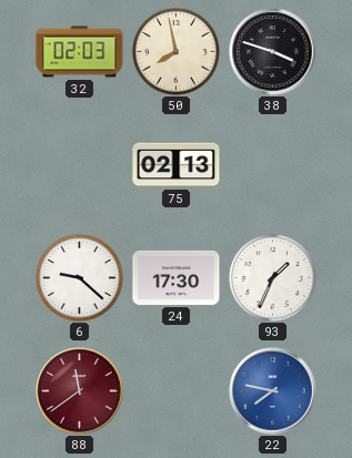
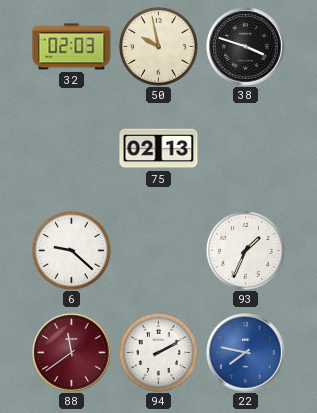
50: 7:58 -> 9:58
24: 17:30 -> none
94: none -> 2:10
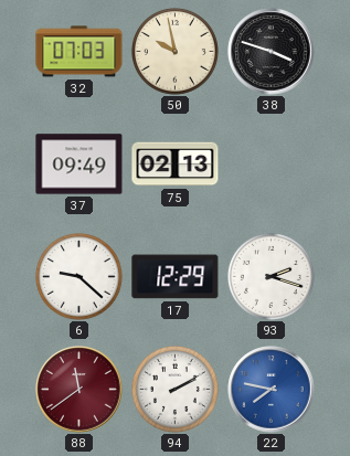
32: 02:03 -> 07:03
37: none -> 09:49
17: none -> 12:29
93: 1:34 -> 2:18
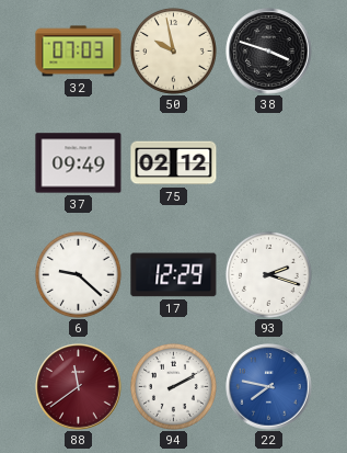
75: 02:13 -> 02:12
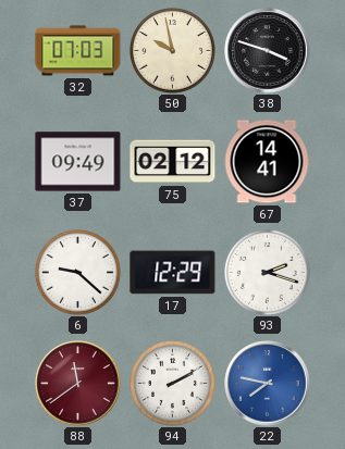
67: none -> 14:41
